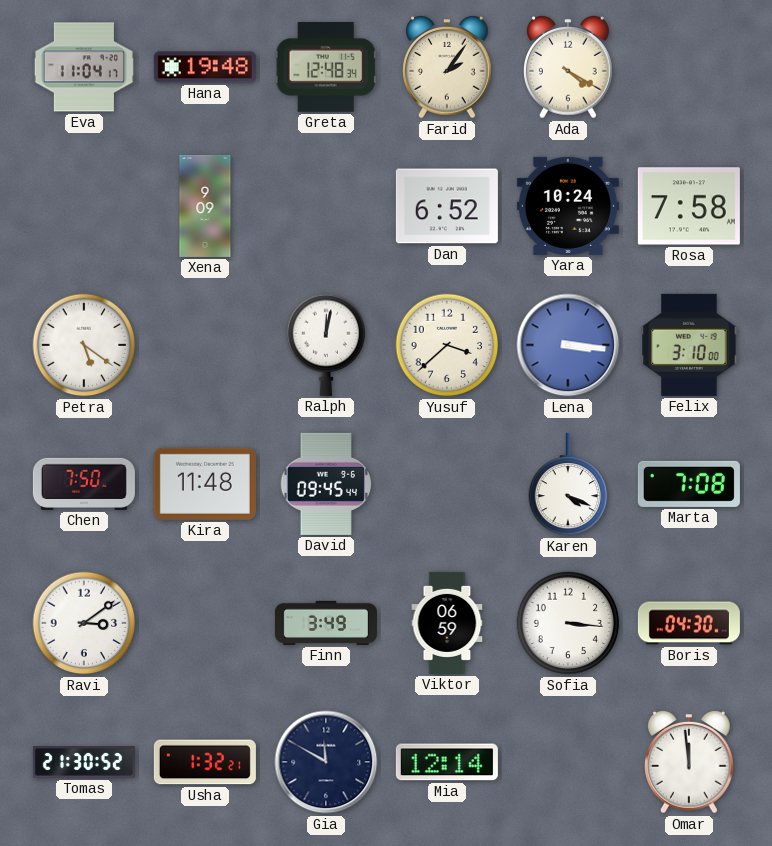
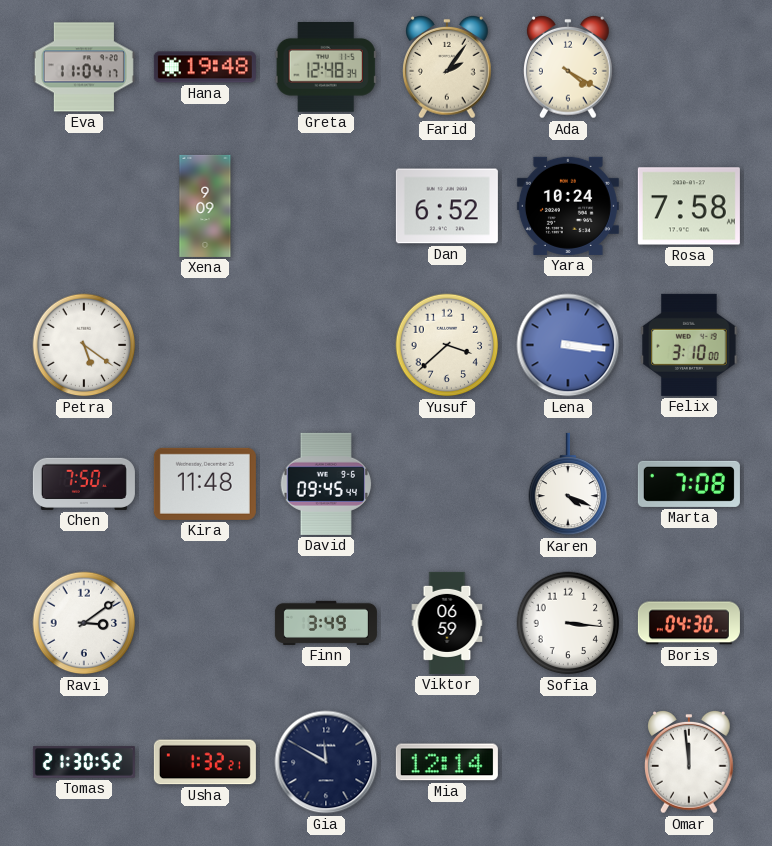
Ralph: 12:02 -> none
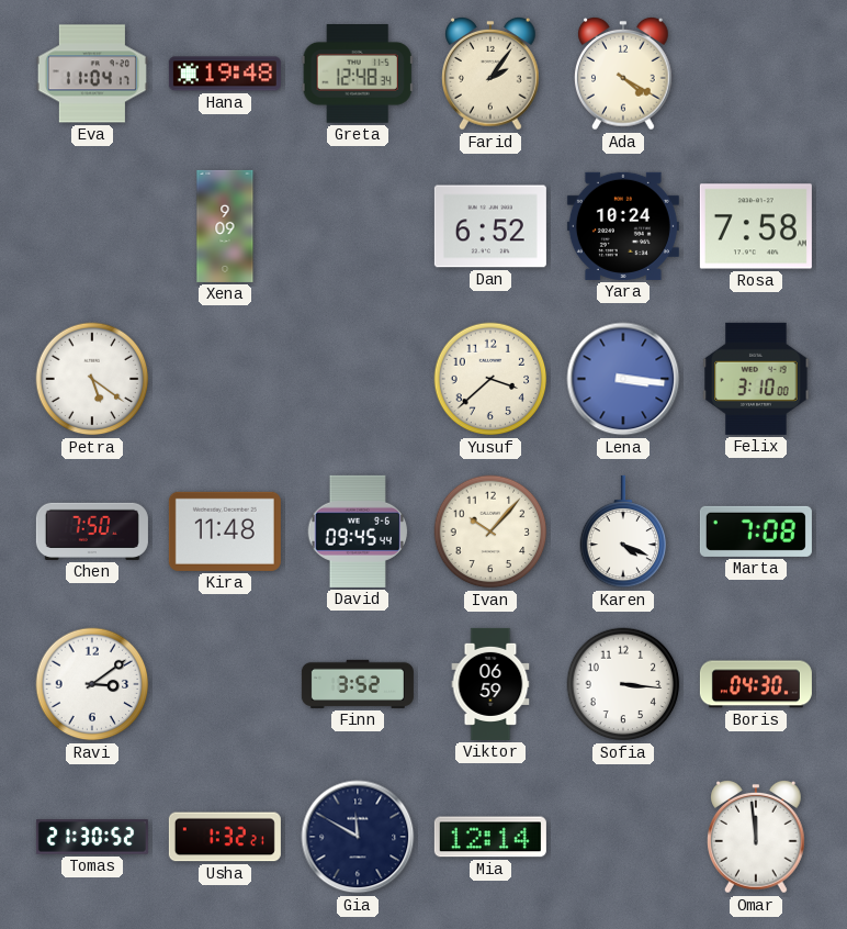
Ivan: none -> 10:07
Finn: 3:49 -> 3:52
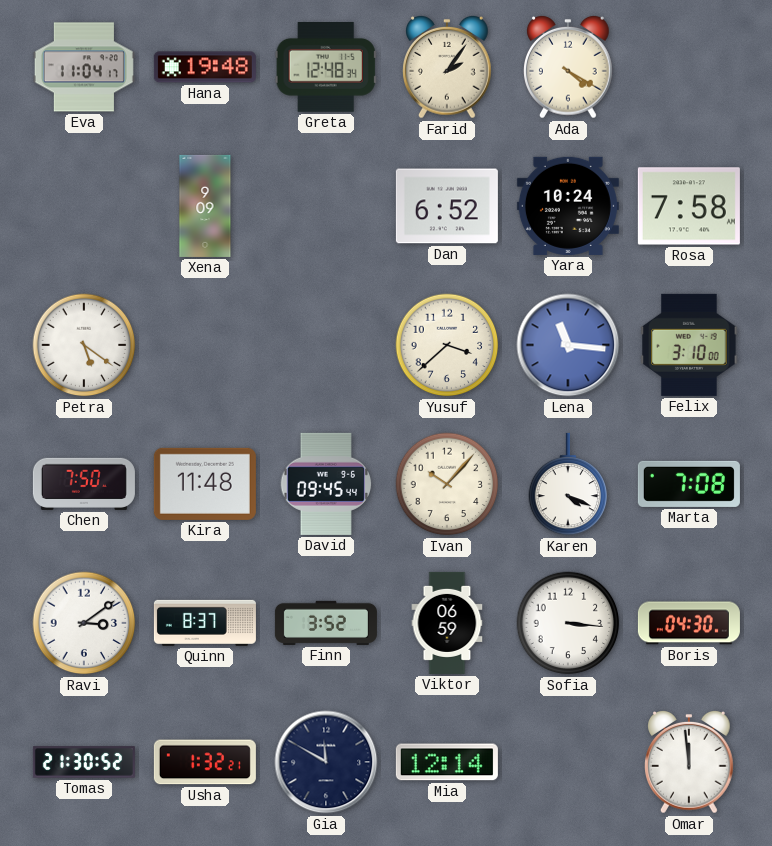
Lena: 3:16 -> 11:16
Quinn: none -> 8:37
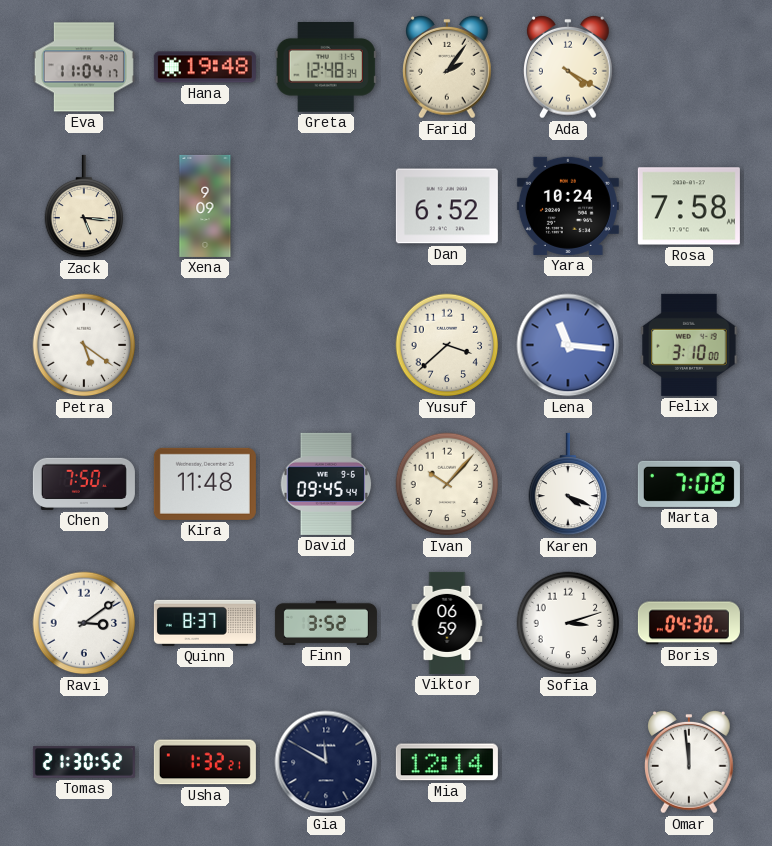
Zack: none -> 5:16
Sofia: 3:16 -> 3:12
